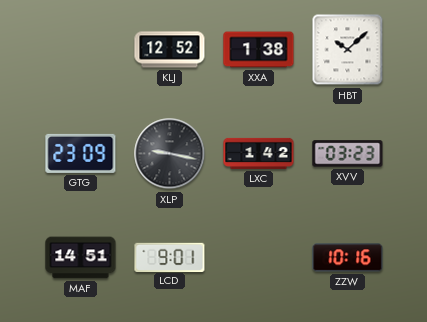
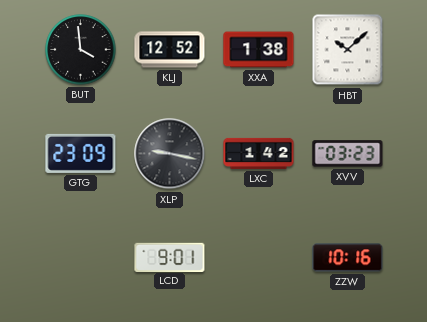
BUT: none -> 3:59
MAF: 14:51 -> none
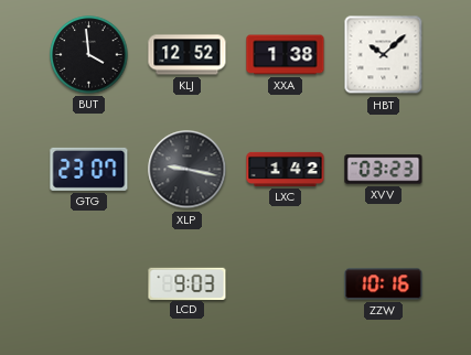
GTG: 23:09 -> 23:07
LCD: 9:01 -> 9:03
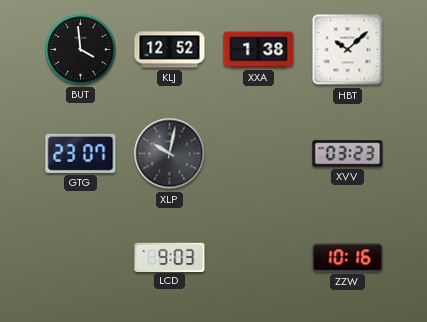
XLP: 9:17 -> 10:02
LXC: 1:42 -> none
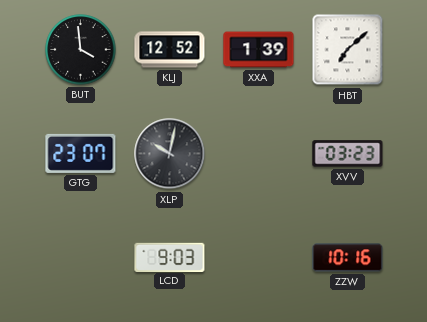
XXA: 1:38 -> 1:39
HBT: 10:08 -> 7:08
